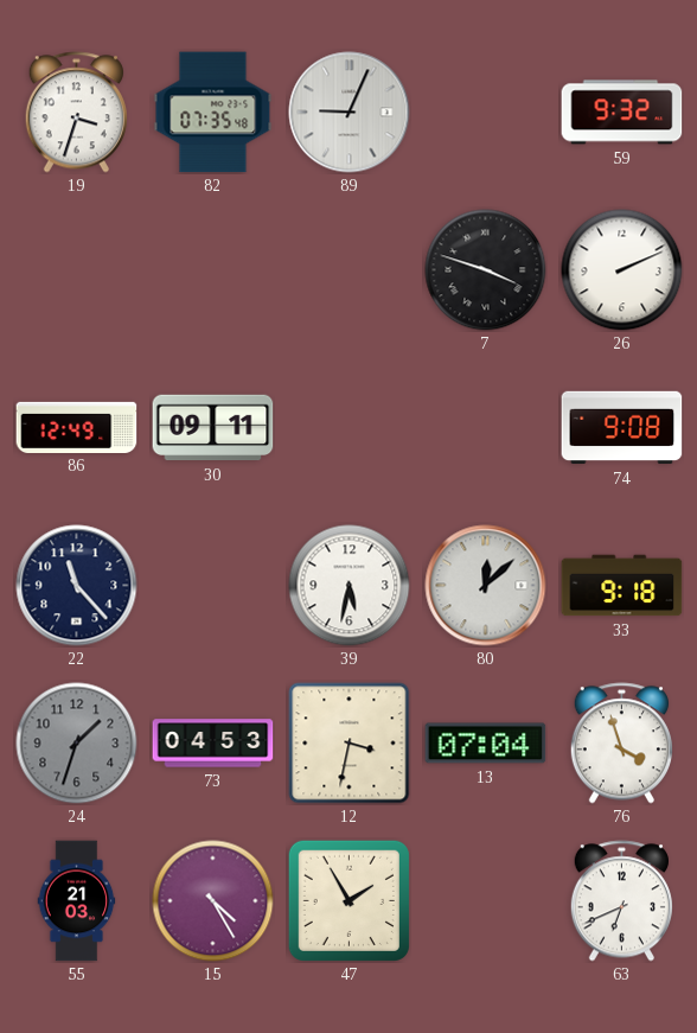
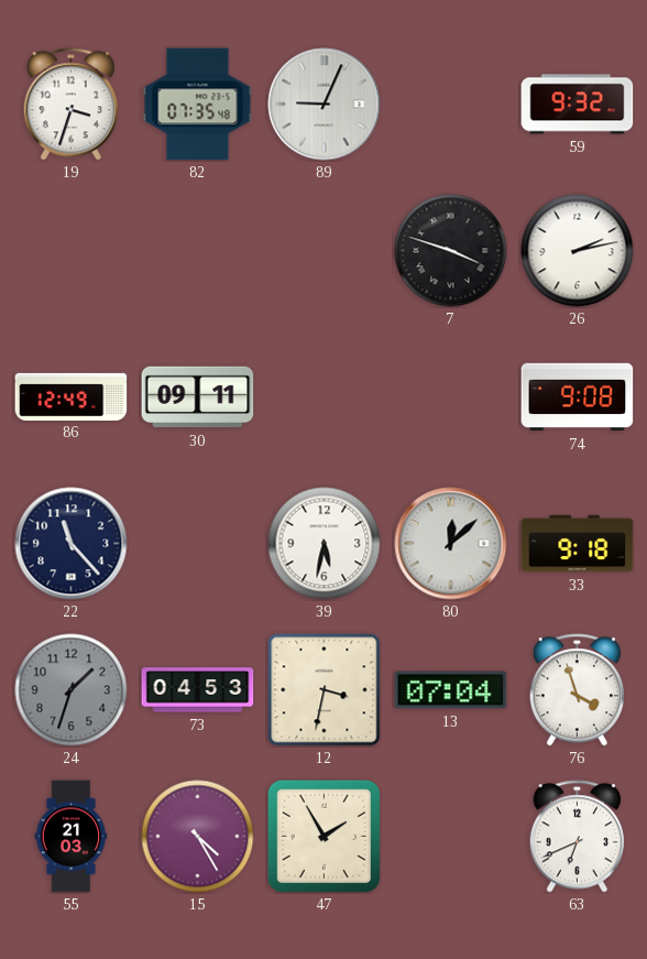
26: 2:11 -> 2:13
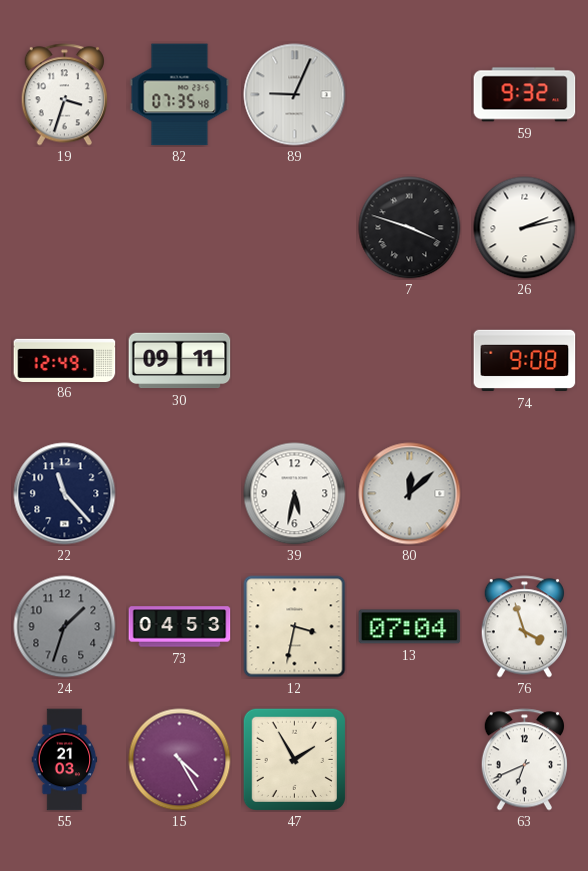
33: 9:18 -> none
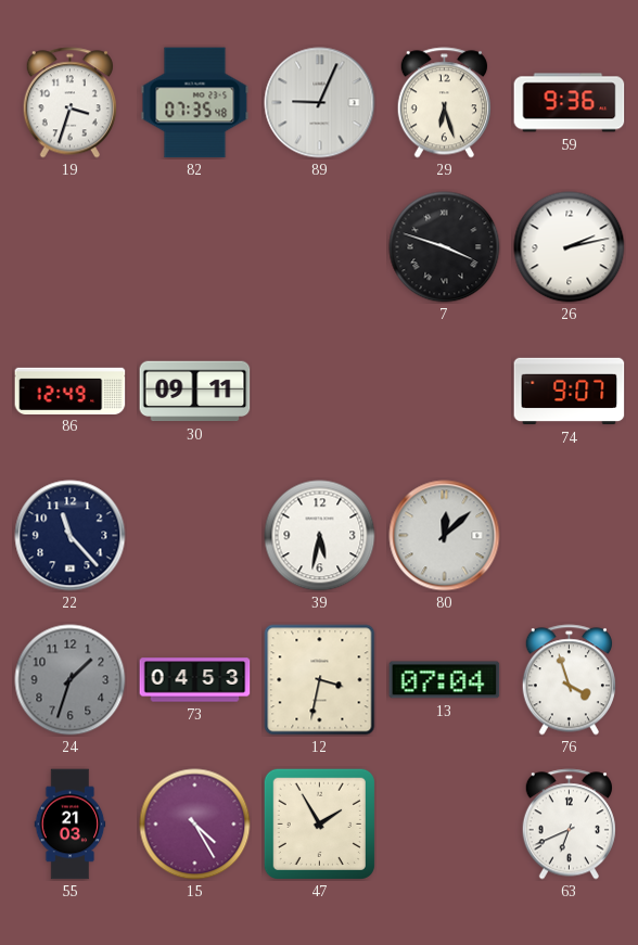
29: none -> 6:27
59: 9:32 -> 9:36
74: 9:08 -> 9:07
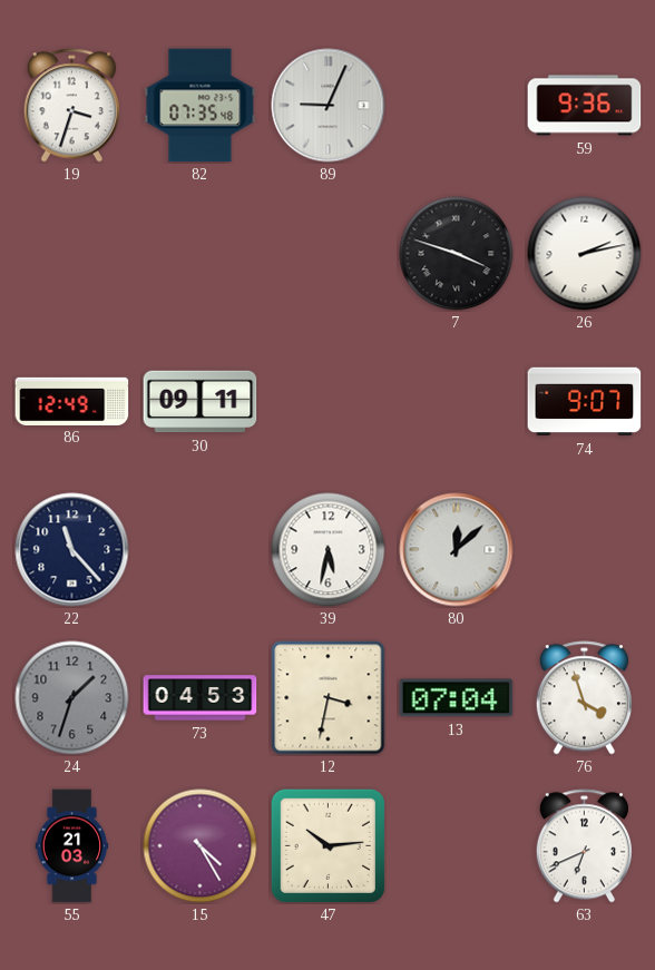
29: 6:27 -> none
47: 1:55 -> 10:14
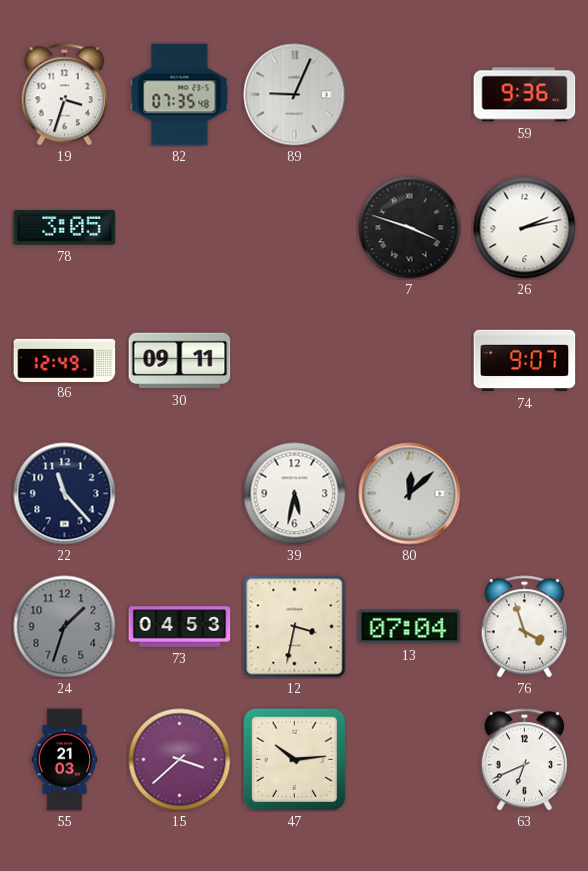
78: none -> 3:05
15: 4:25 -> 3:38
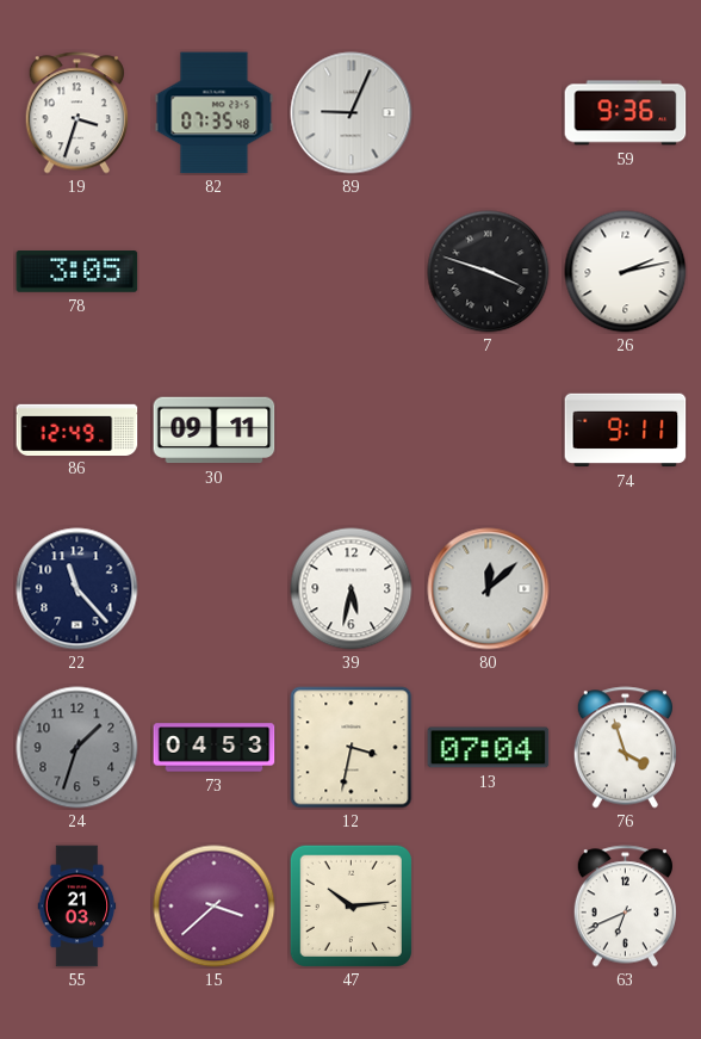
74: 9:07 -> 9:11
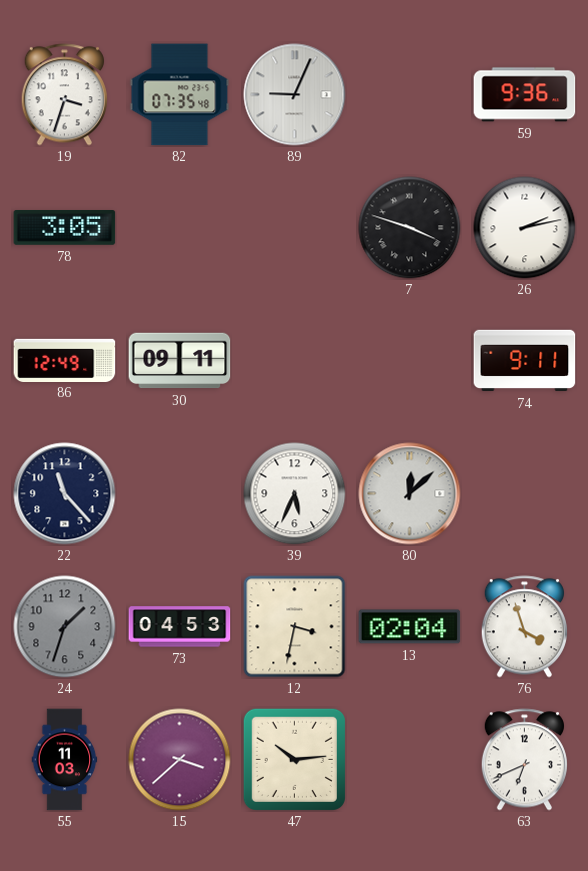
39: 5:32 -> 5:34
13: 07:04 -> 02:04
55: 21:03 -> 11:03
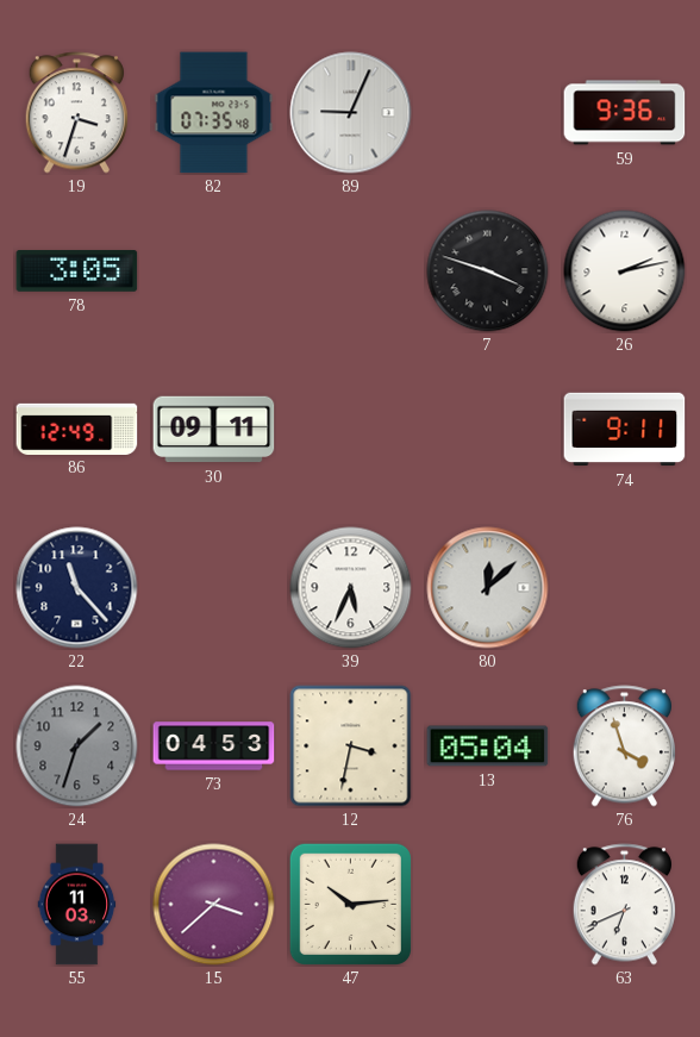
13: 02:04 -> 05:04
